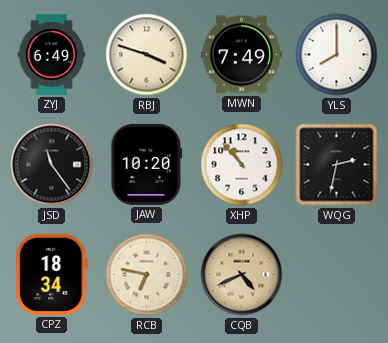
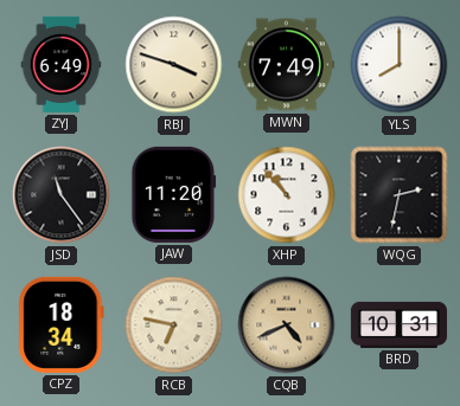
JAW: 10:20 -> 11:20
BRD: none -> 10:31
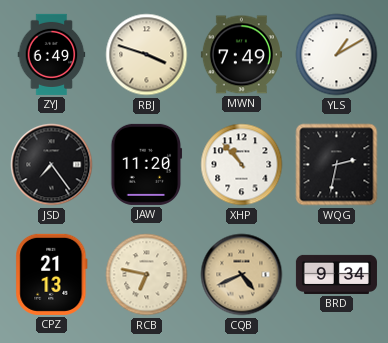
YLS: 8:00 -> 1:10
JSD: 11:24 -> 7:24
CPZ: 18:34 -> 21:13
BRD: 10:31 -> 9:34
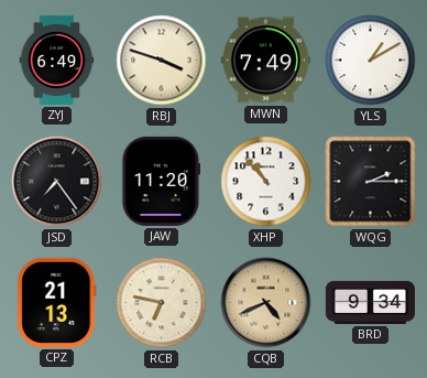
WQG: 2:32 -> 2:15
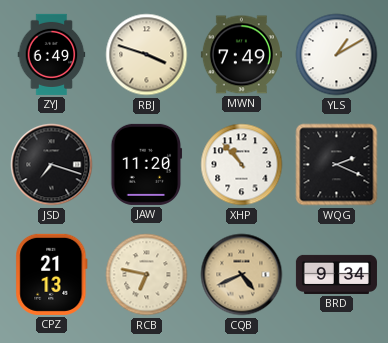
JSD: 7:24 -> 7:18
WQG: 2:15 -> 2:19
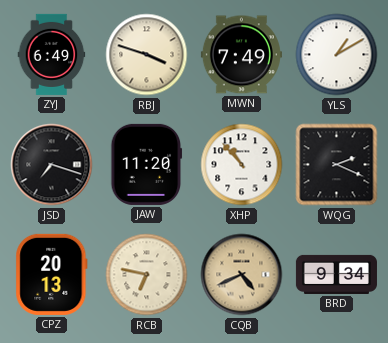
CPZ: 21:13 -> 20:13
